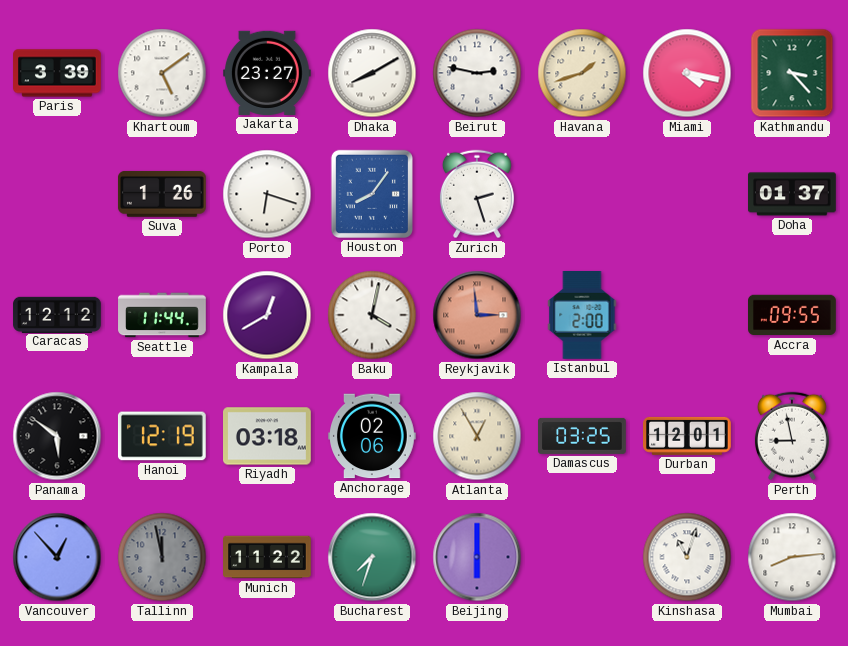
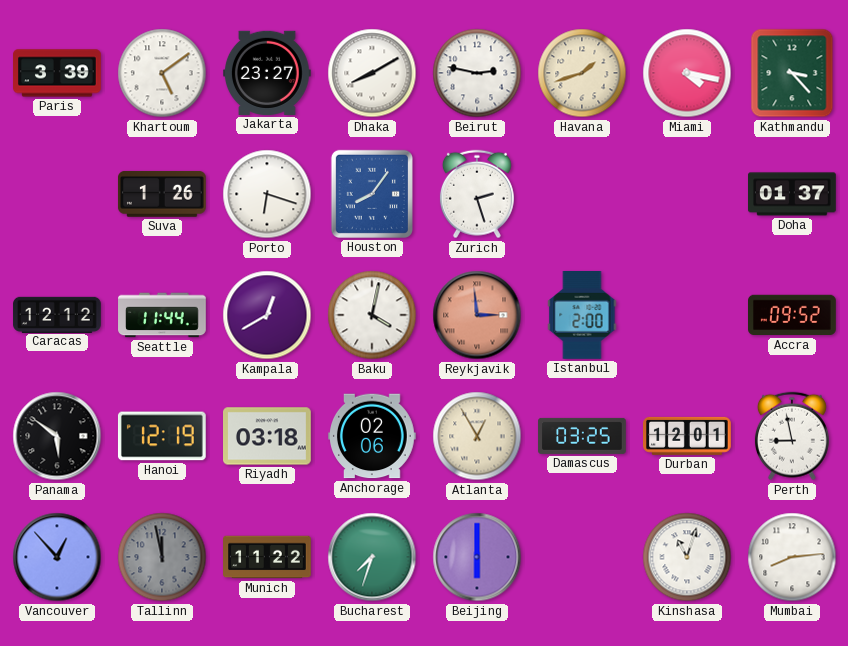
Accra: 09:55 -> 09:52
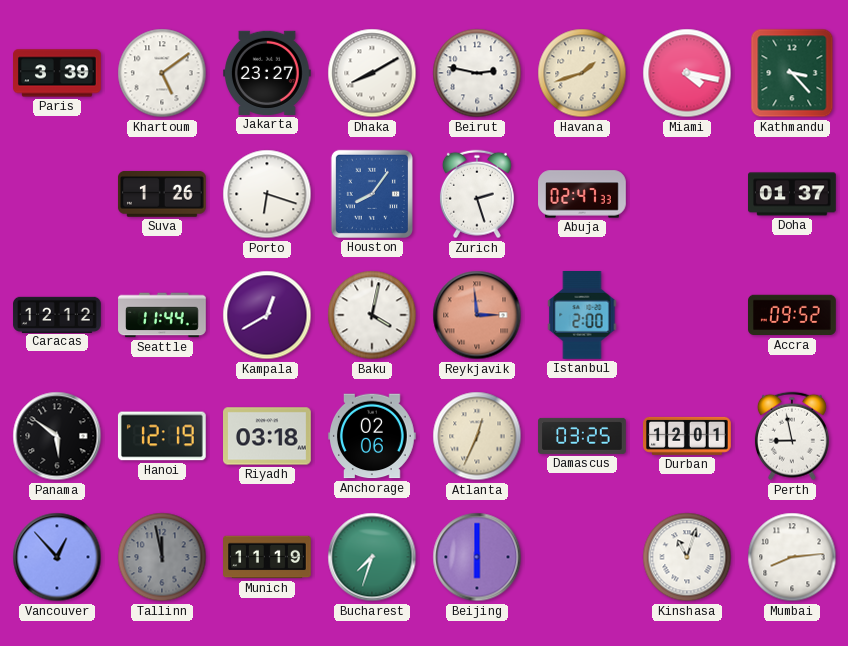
Abuja: none -> 02:47
Atlanta: 12:55 -> 12:34
Munich: 11:22 -> 11:19
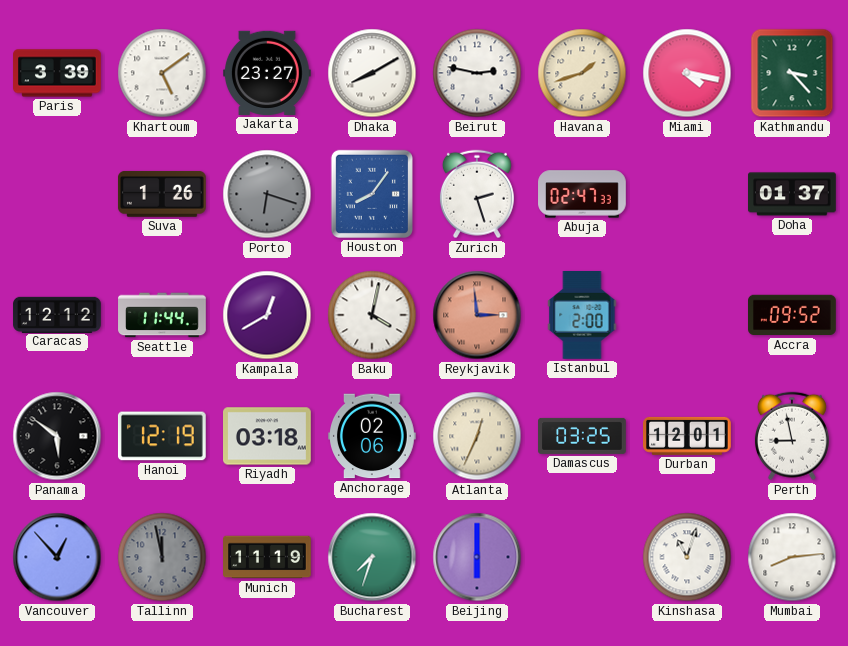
Porto dial: white -> grey
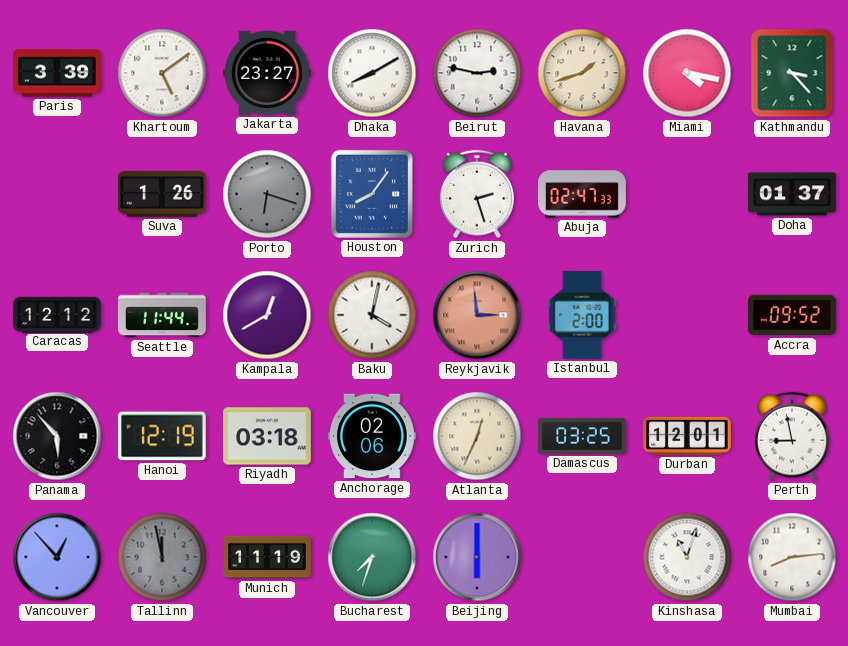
Panama: 5:51 -> 5:53
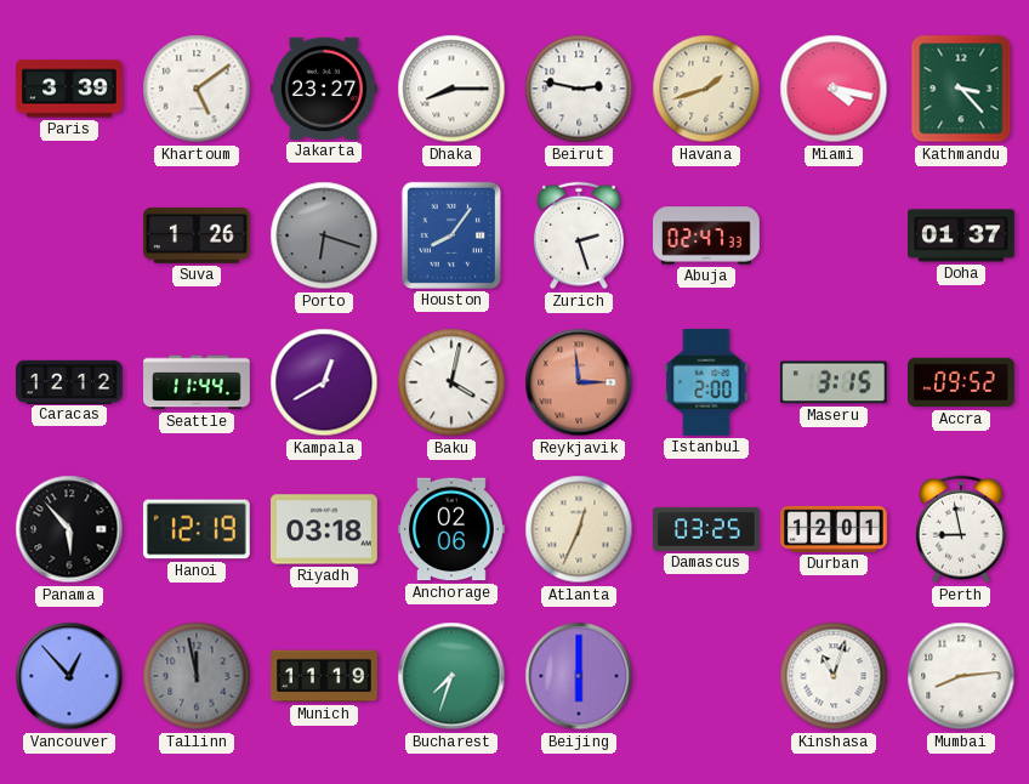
Dhaka: 8:10 -> 8:15
Maseru: none -> 3:15
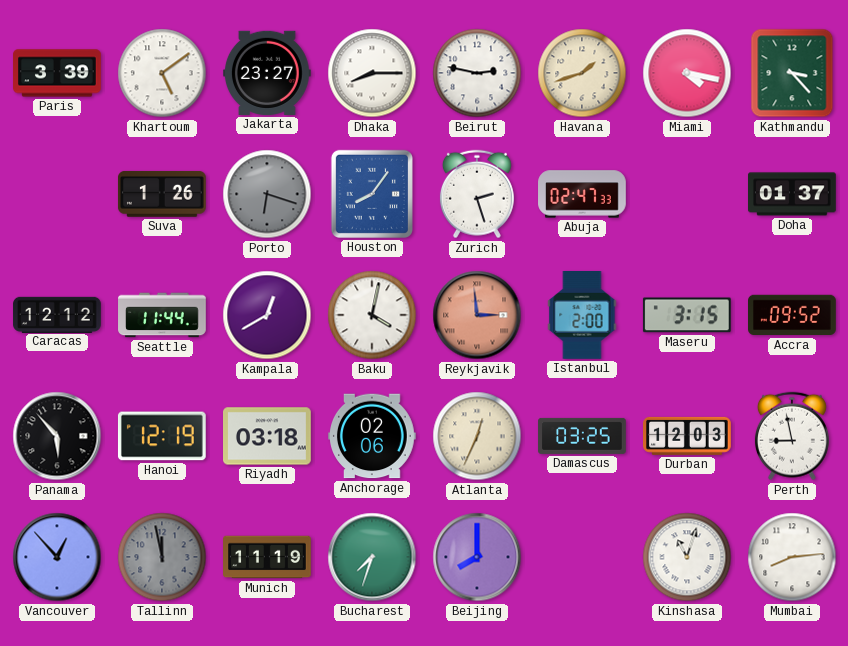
Durban: 12:01 -> 12:03
Beijing: 6:00 -> 8:00
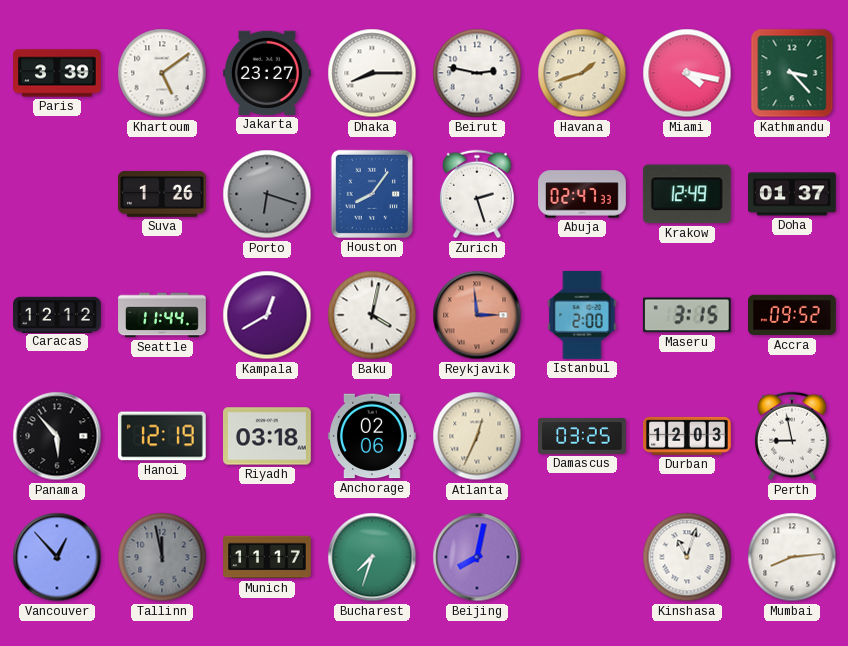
Krakow: none -> 12:49
Munich: 11:19 -> 11:17
Beijing: 8:00 -> 8:02
